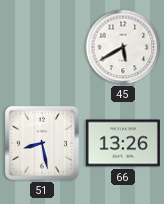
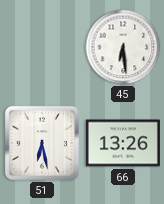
45: 5:40 -> 6:29
51: 8:28 -> 6:28
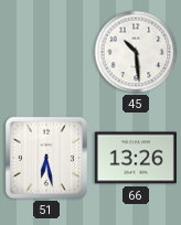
45: 6:29 -> 10:29
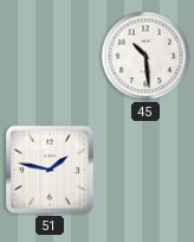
51: 6:28 -> 1:47
66: 13:26 -> none
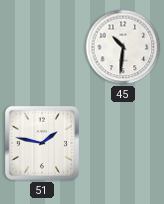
45: 10:29 -> 10:31
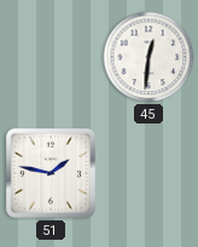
45: 10:31 -> 12:31
